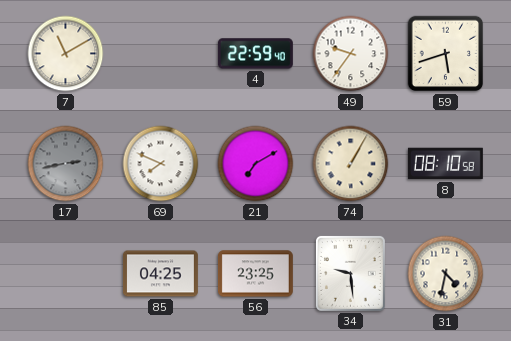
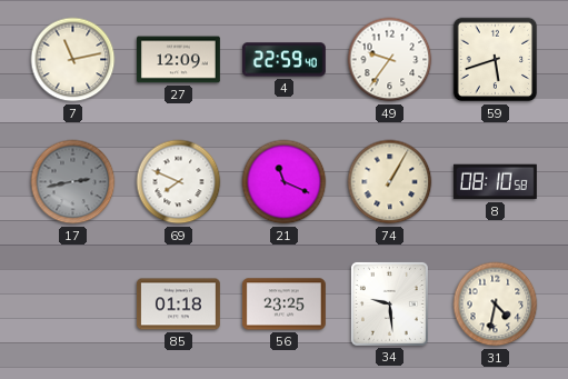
7: 11:10 -> 11:13
27: none -> 12:09
21: 7:10 -> 11:19
85: 04:25 -> 01:18
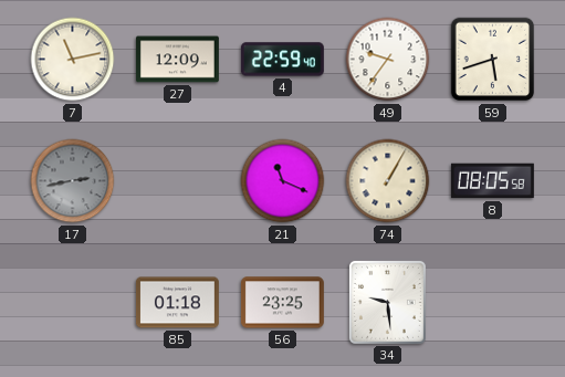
69: 7:49 -> none
8: 08:10 -> 08:05
31: 4:32 -> none
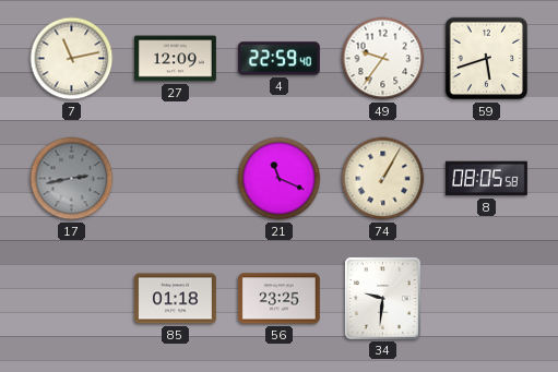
34: 9:29 -> 9:31
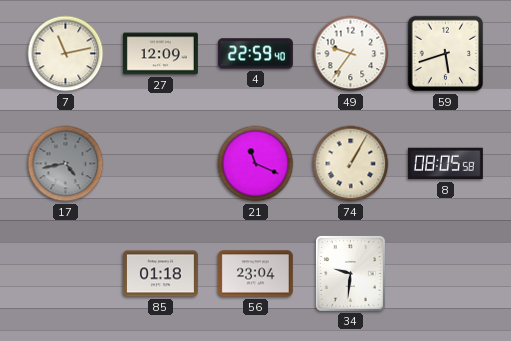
17: 2:43 -> 4:43
56: 23:25 -> 23:04
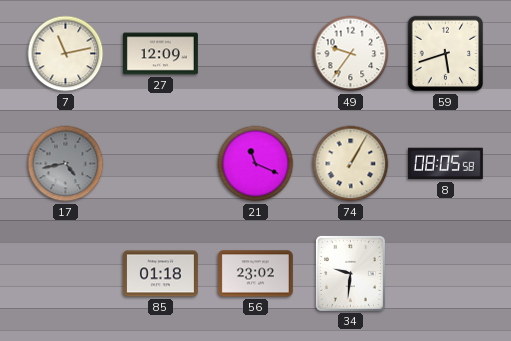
4: 22:59 -> none
56: 23:04 -> 23:02
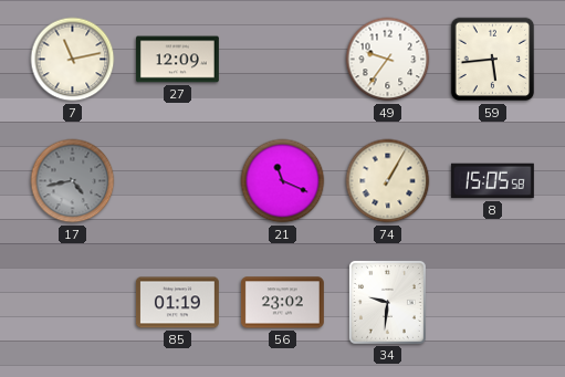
59: 5:42 -> 5:44
8: 08:05 -> 15:05
85: 01:18 -> 01:19
